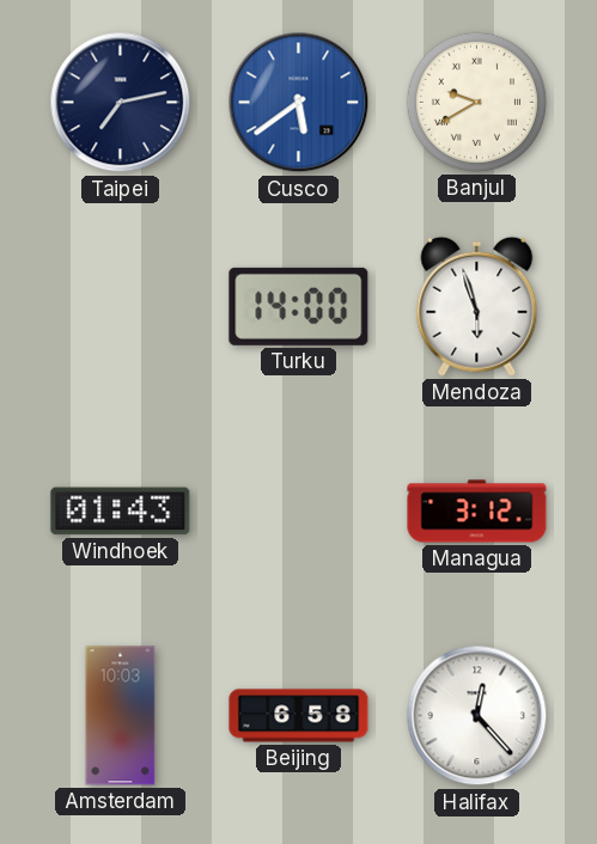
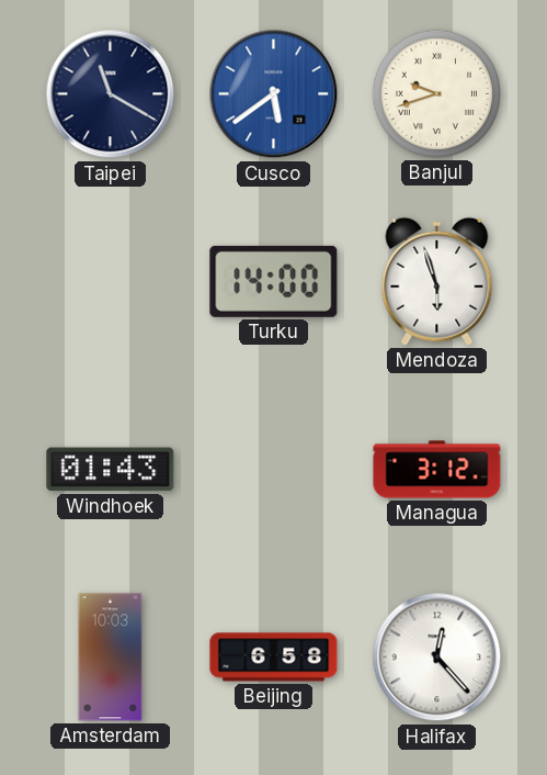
Taipei: 7:13 -> 11:20
Banjul: 9:40 -> 9:42
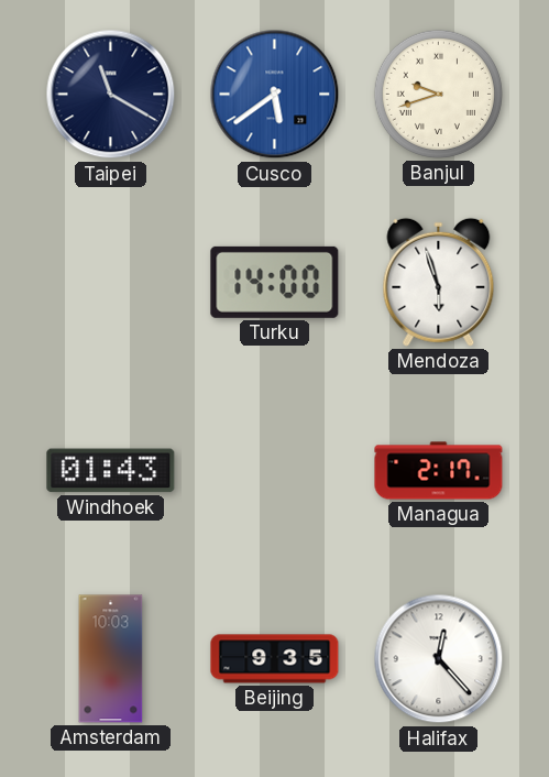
Managua: 3:12 -> 2:17
Beijing: 6:58 -> 9:35
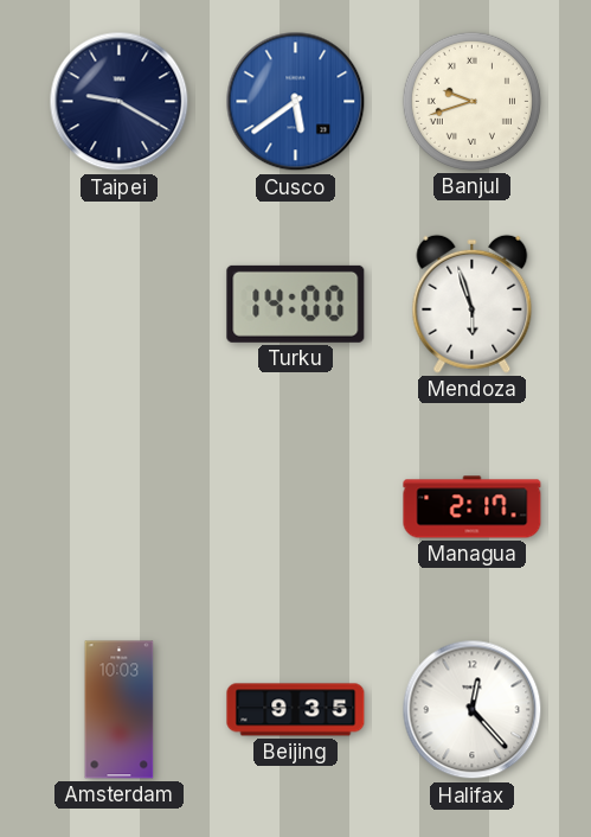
Taipei: 11:20 -> 9:20
Windhoek: 01:43 -> none
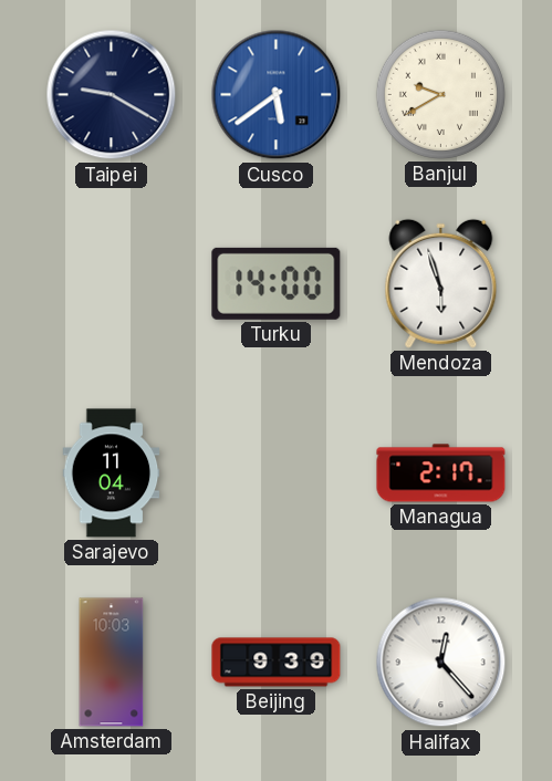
Banjul: 9:42 -> 9:40
Sarajevo: none -> 11:04
Beijing: 9:35 -> 9:39
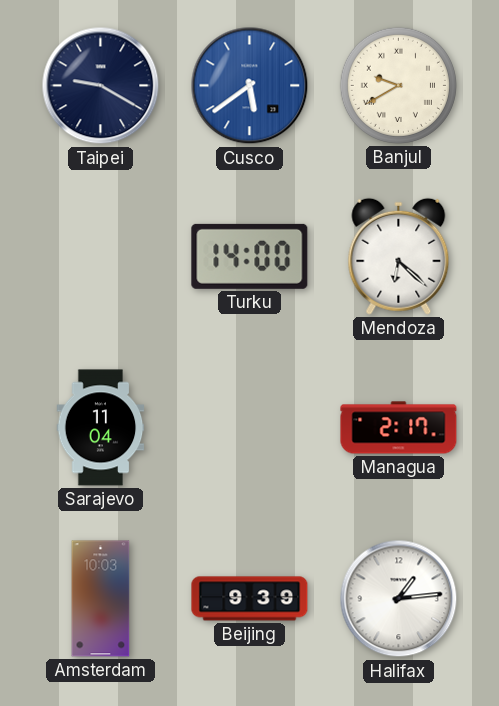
Mendoza: 5:57 -> 6:22
Halifax: 12:23 -> 1:14
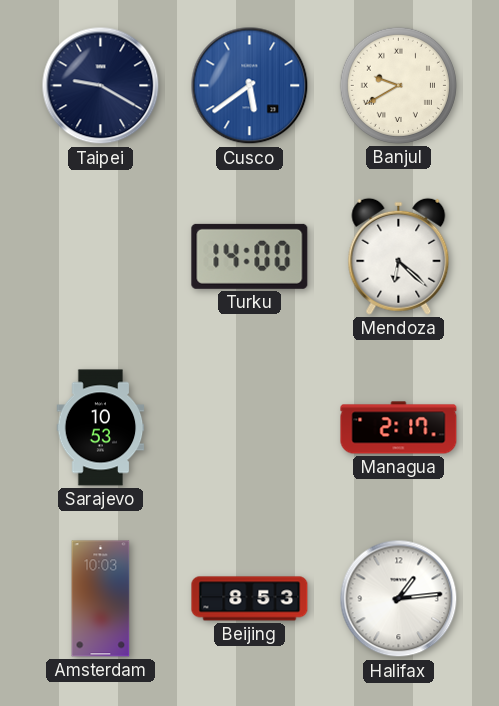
Sarajevo: 11:04 -> 10:53
Beijing: 9:39 -> 8:53
